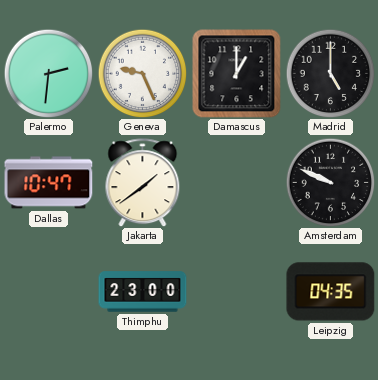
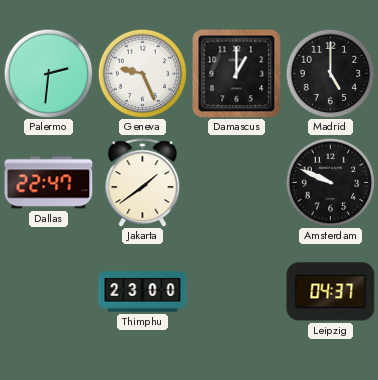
Dallas: 10:47 -> 22:47
Leipzig: 04:35 -> 04:37
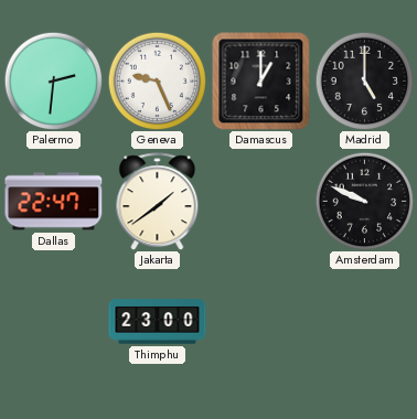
Leipzig: 04:37 -> none
